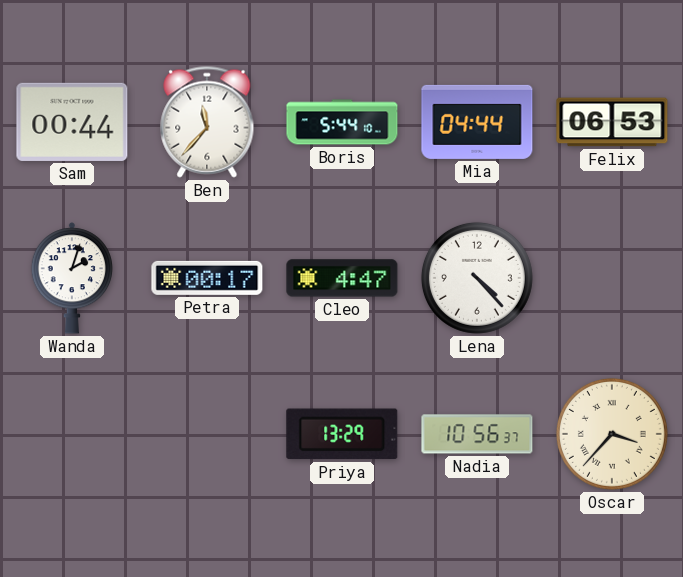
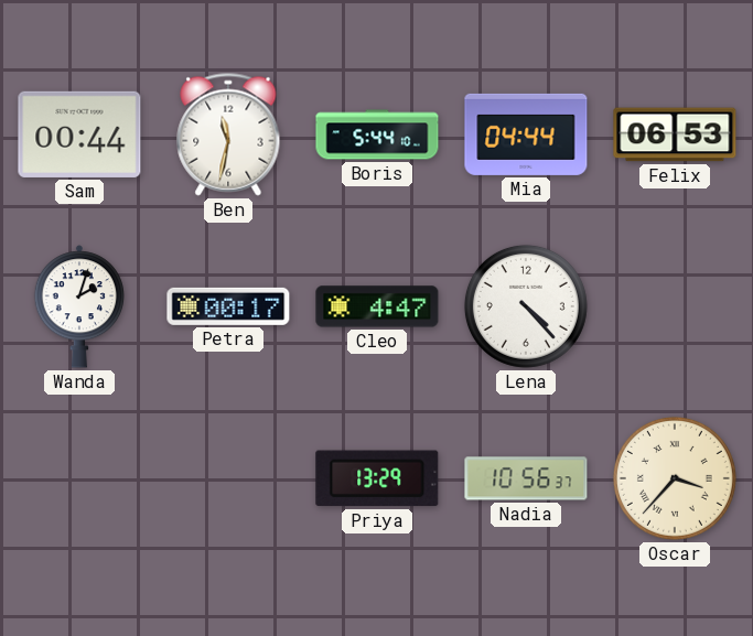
Ben: 11:37 -> 11:32
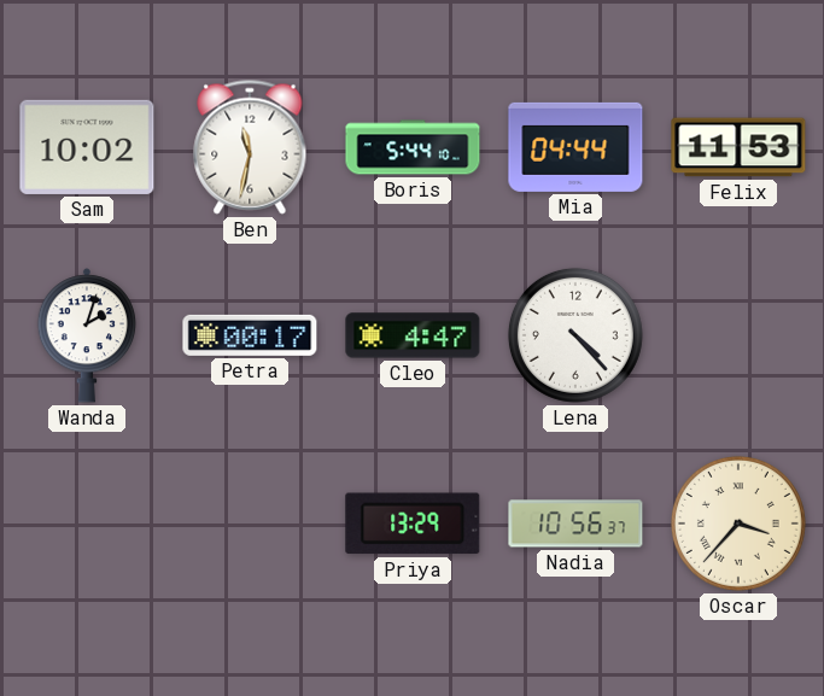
Sam: 00:44 -> 10:02
Felix: 06:53 -> 11:53
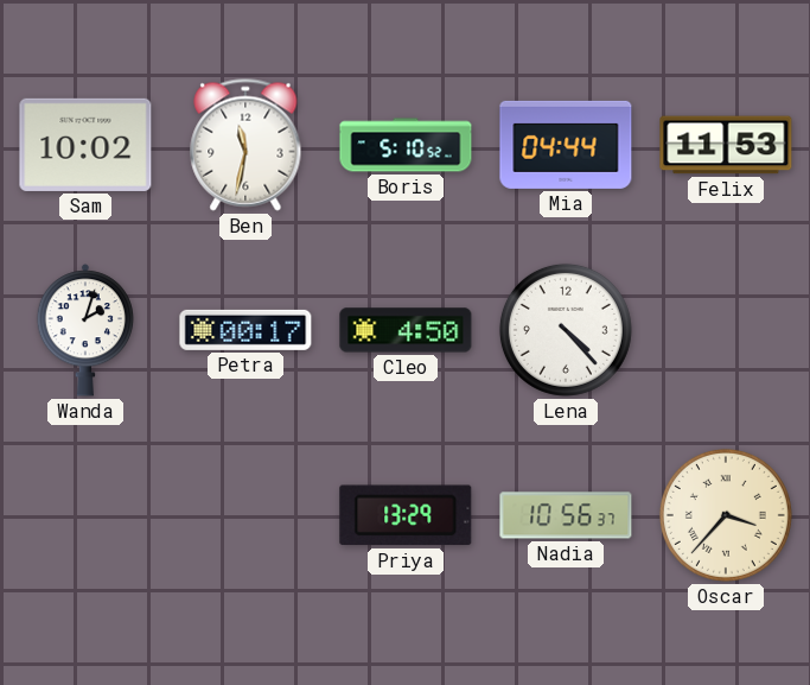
Boris: 5:44 -> 5:10
Cleo: 4:47 -> 4:50
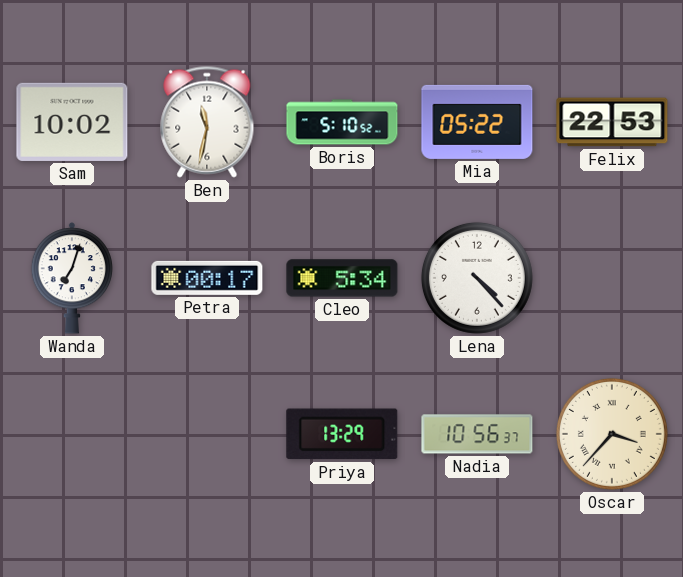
Mia: 04:44 -> 05:22
Felix: 11:53 -> 22:53
Wanda: 2:03 -> 7:03
Cleo: 4:50 -> 5:34
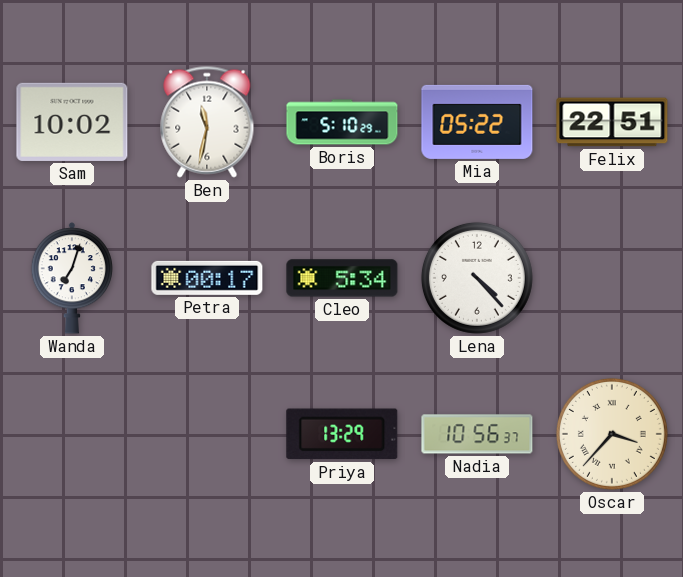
Boris: 5:10:52 -> 5:10:29
Felix: 22:53 -> 22:51
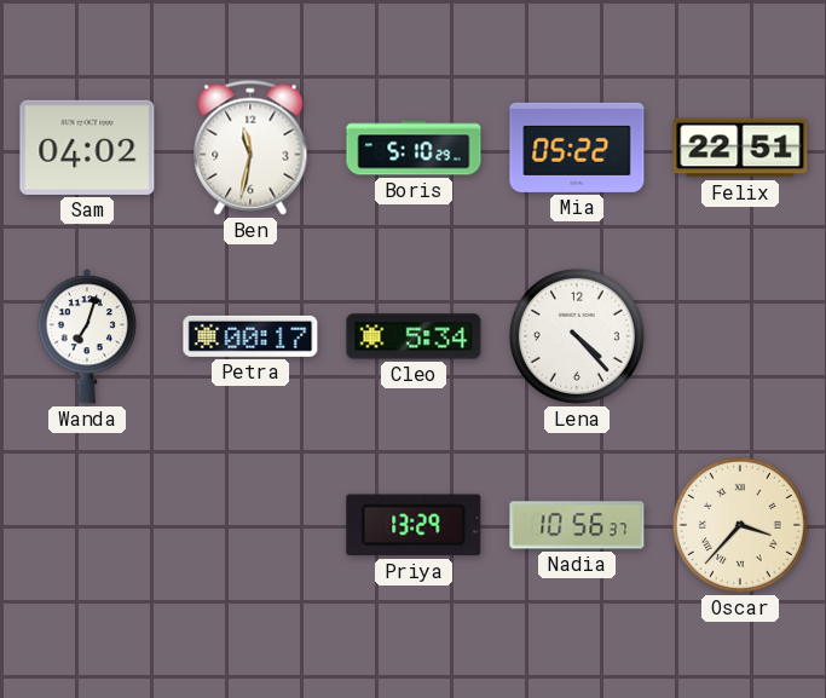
Sam: 10:02 -> 04:02
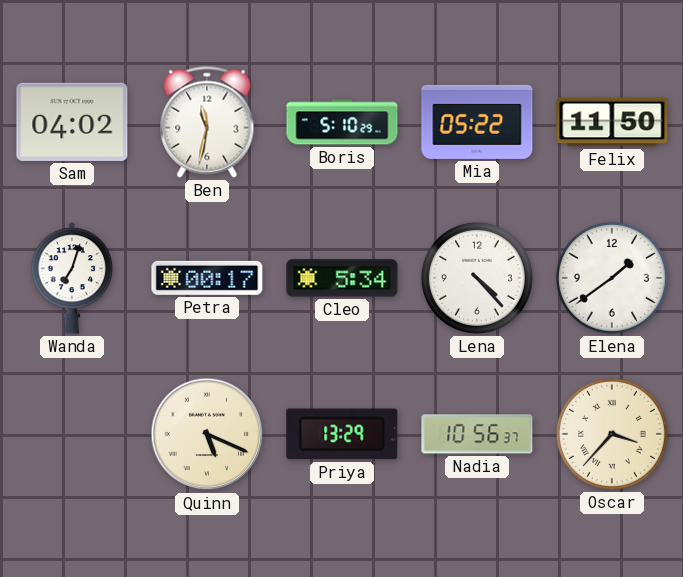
Felix: 22:51 -> 11:50
Elena: none -> 1:39
Quinn: none -> 5:19
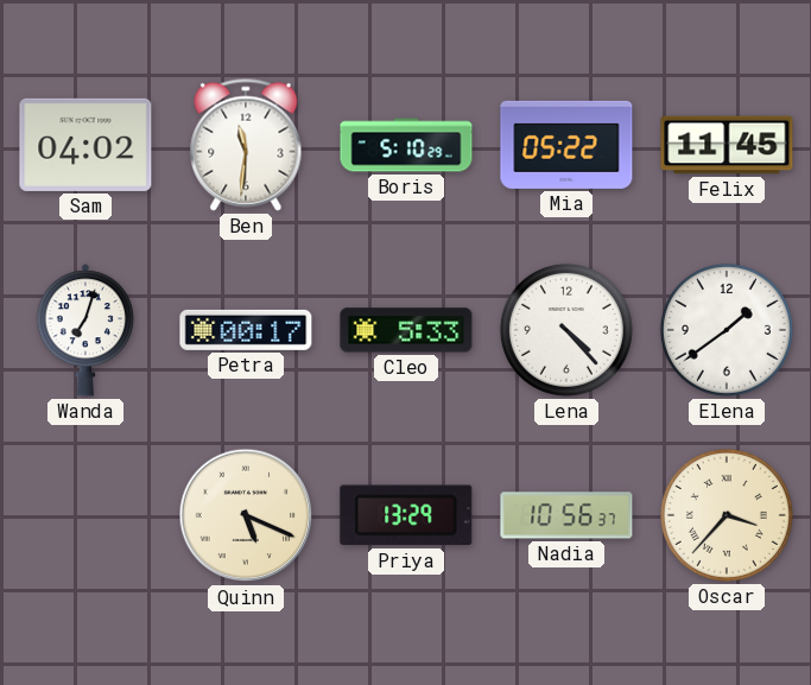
Ben: 11:32 -> 11:31
Felix: 11:50 -> 11:45
Cleo: 5:34 -> 5:33
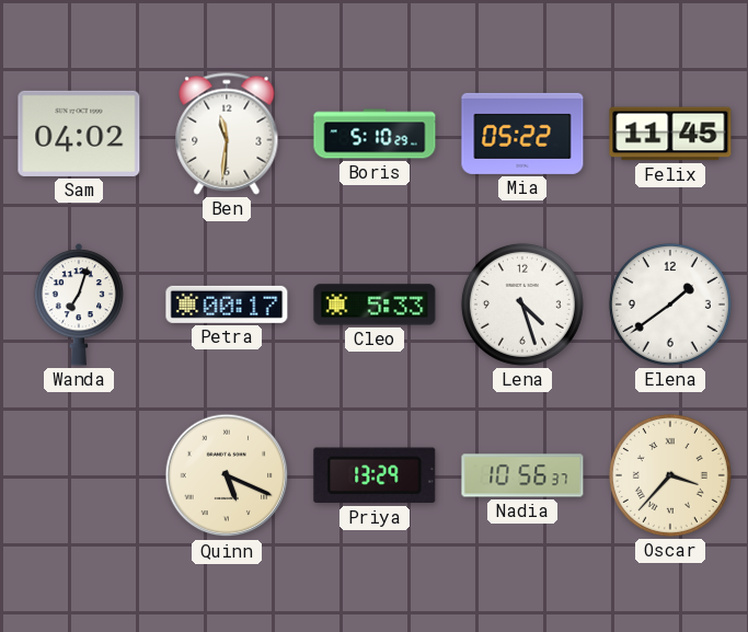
Lena: 4:23 -> 4:27
